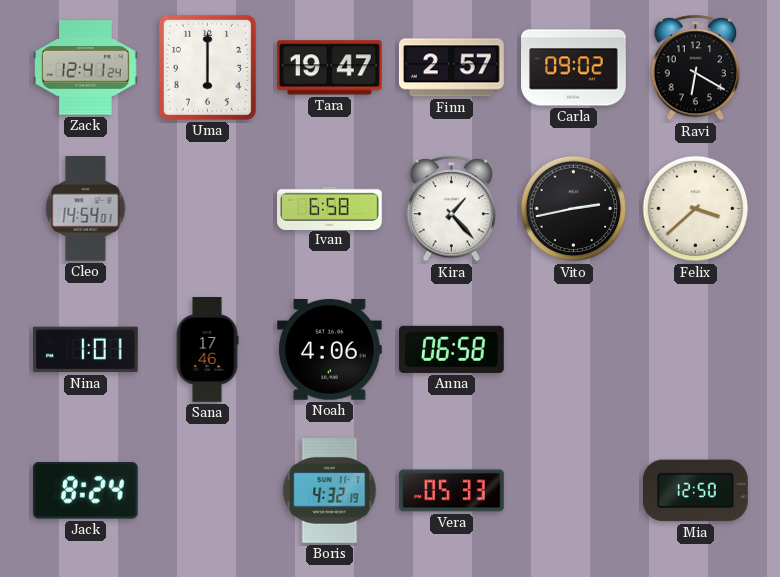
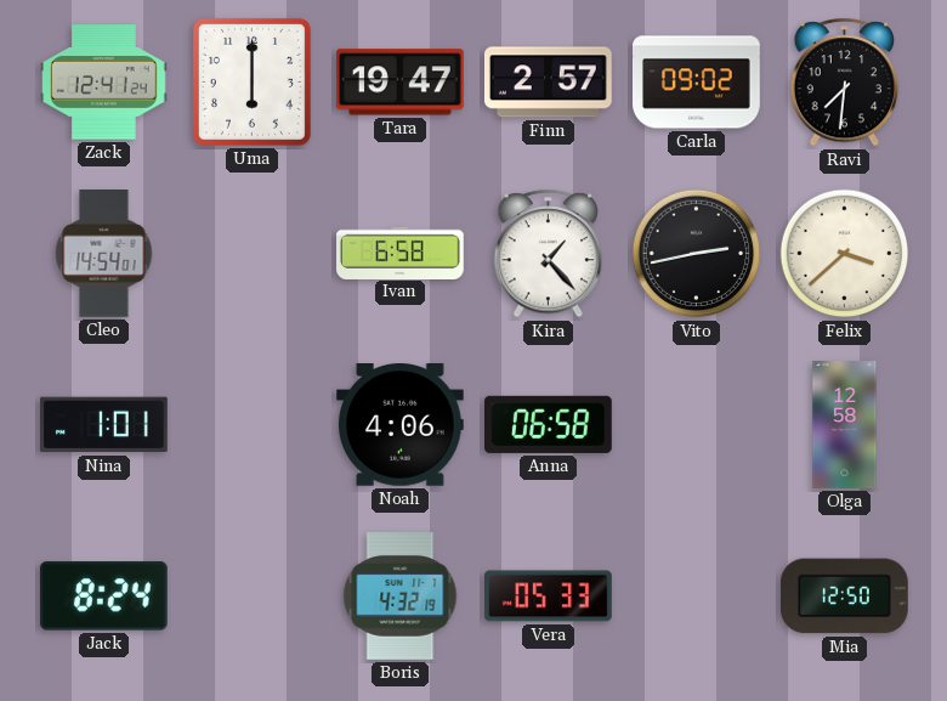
Ravi: 6:20 -> 7:31
Sana: 17:46 -> none
Olga: none -> 12:58
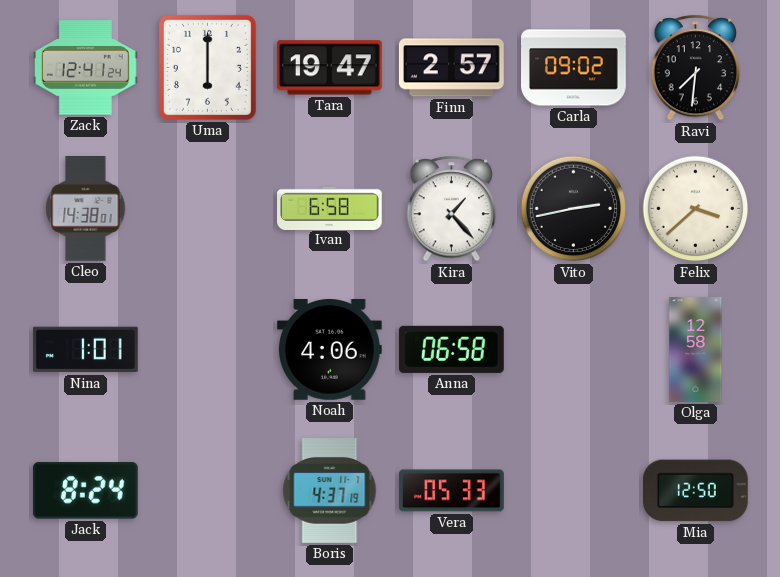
Cleo: 14:54 -> 14:38
Boris: 4:32 -> 4:37
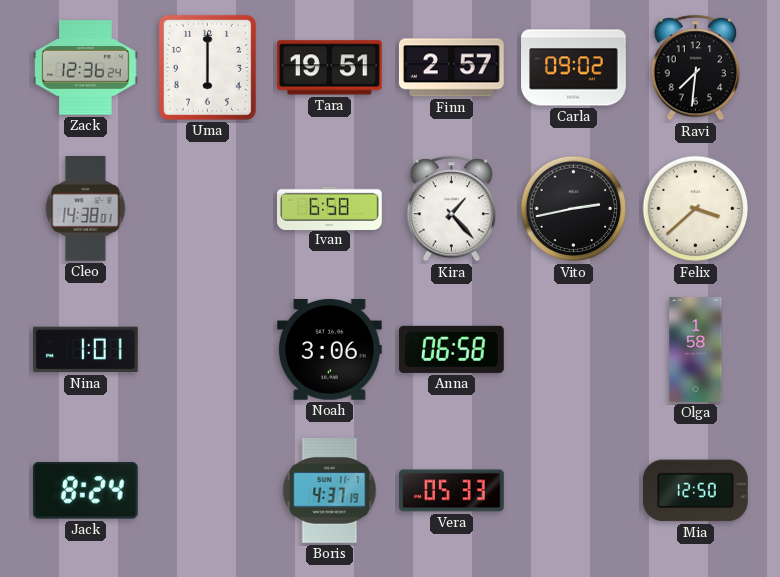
Zack: 12:41 -> 12:36
Tara: 19:47 -> 19:51
Noah: 4:06 -> 3:06
Olga: 12:58 -> 1:58
